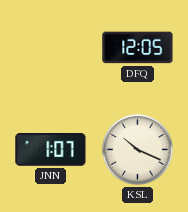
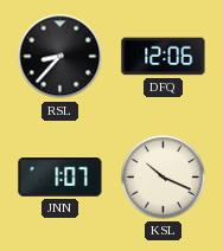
RSL: none -> 8:37
DFQ: 12:05 -> 12:06
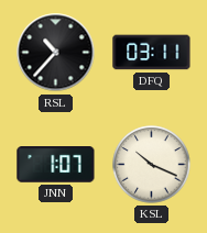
RSL: 8:37 -> 10:37
DFQ: 12:06 -> 03:11
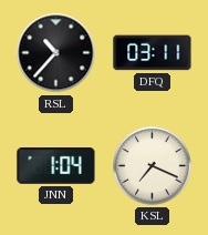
JNN: 1:07 -> 1:04
KSL: 10:19 -> 7:19
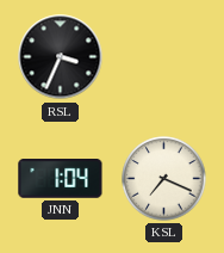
RSL: 10:37 -> 3:34
DFQ: 03:11 -> none
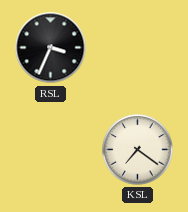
JNN: 1:04 -> none
KSL: 7:19 -> 7:21
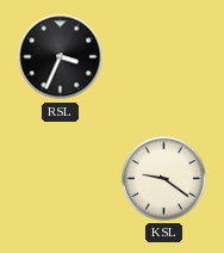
KSL: 7:21 -> 9:21
